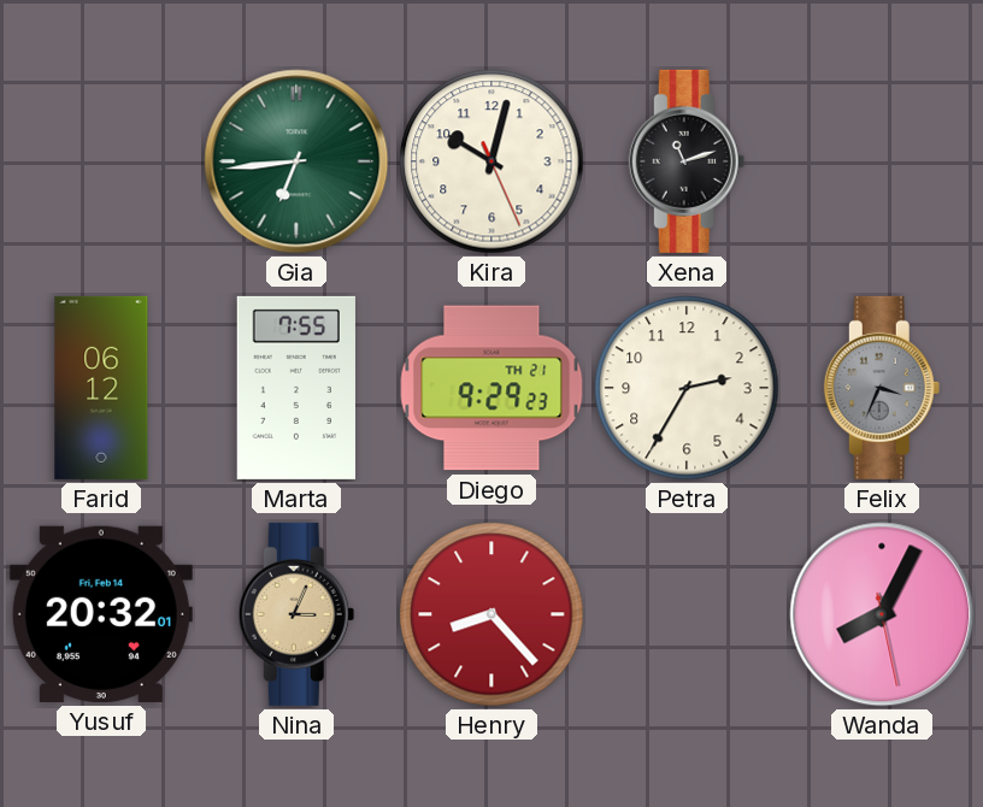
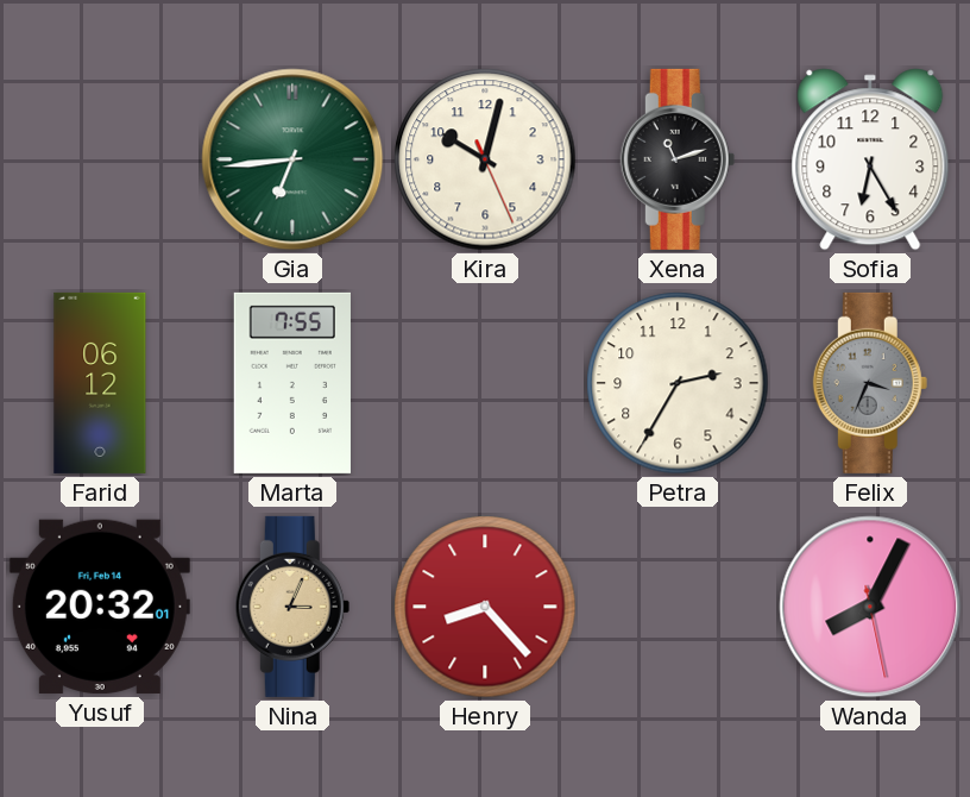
Sofia: none -> 6:25
Diego: 9:29 -> none
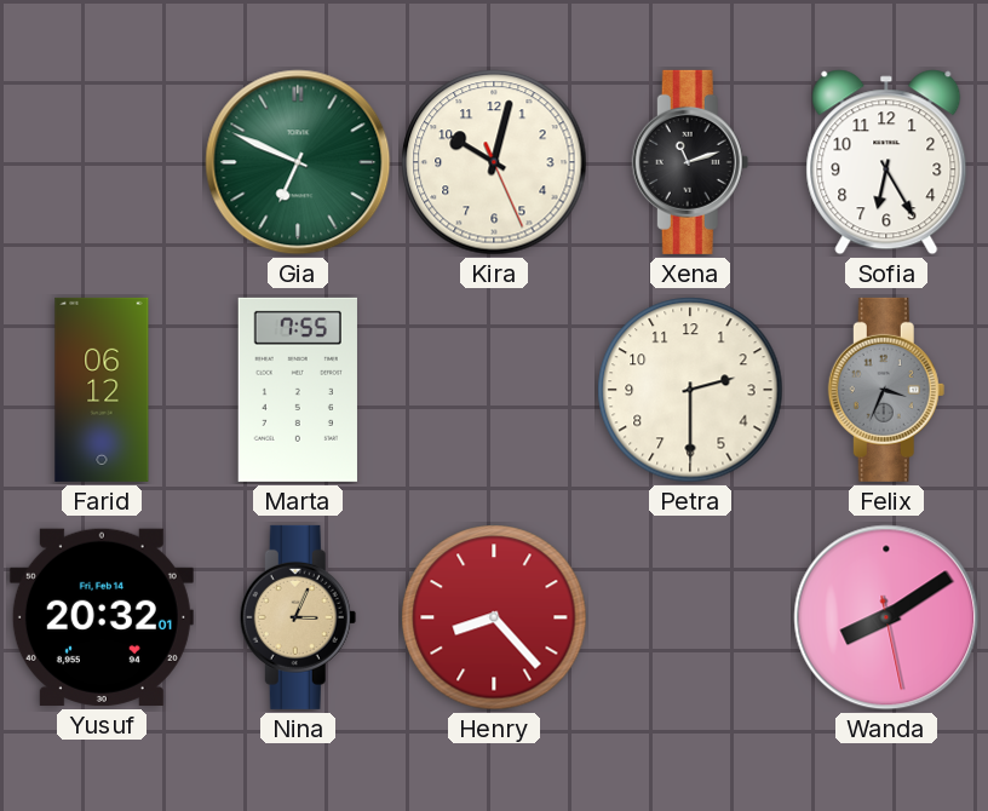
Gia: 6:44 -> 6:49
Petra: 2:35 -> 2:30
Wanda: 8:04 -> 8:09
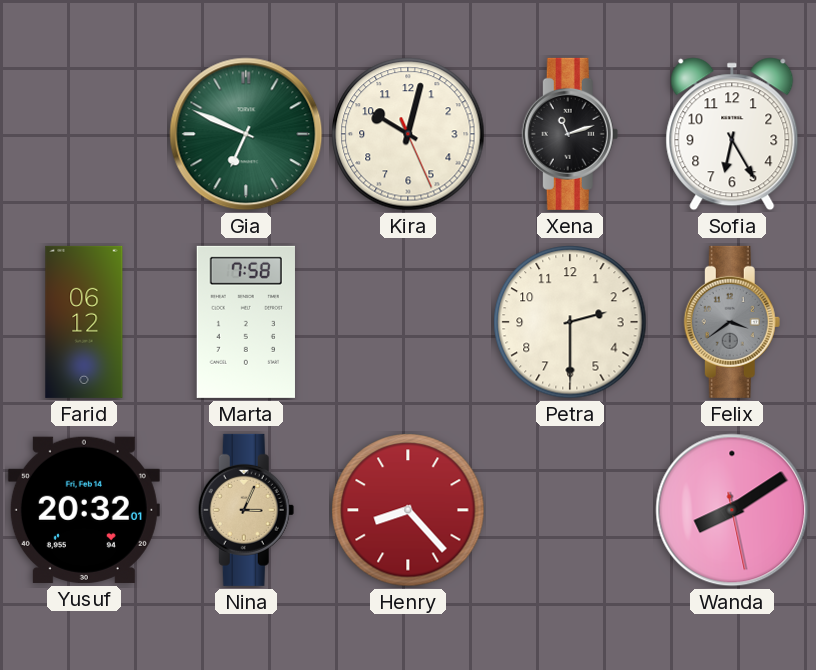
Marta: 7:55 -> 7:58
Felix: 3:34 -> 3:39
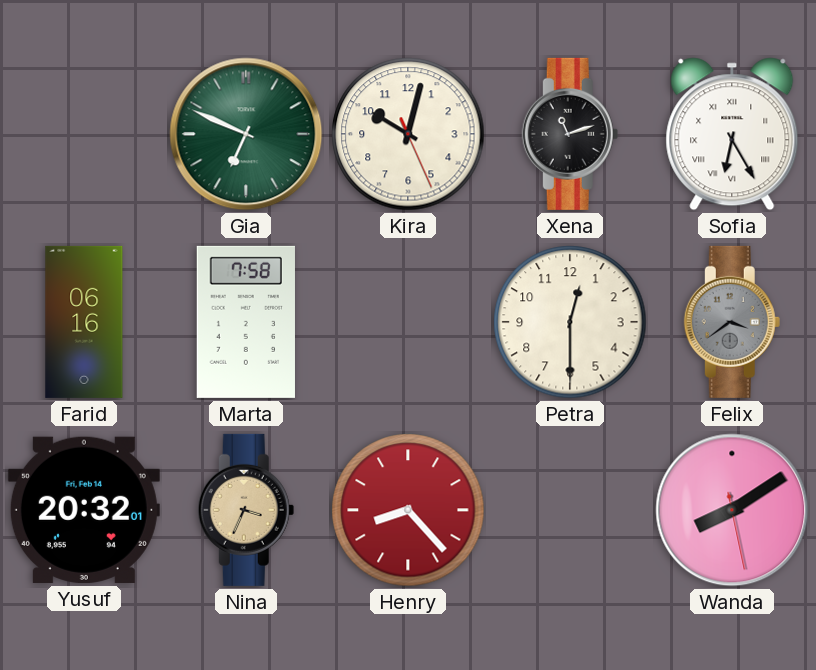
Sofia numerals: Arabic -> Roman
Farid: 06:12 -> 06:16
Petra: 2:30 -> 12:30
Nina: 3:04 -> 3:34
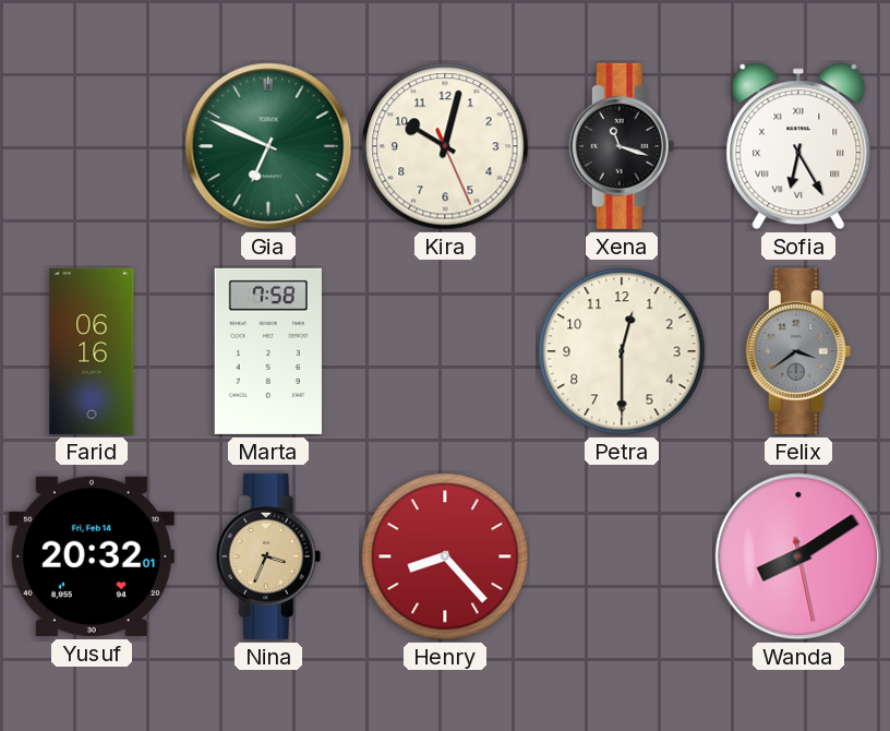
Xena: 11:12 -> 11:18
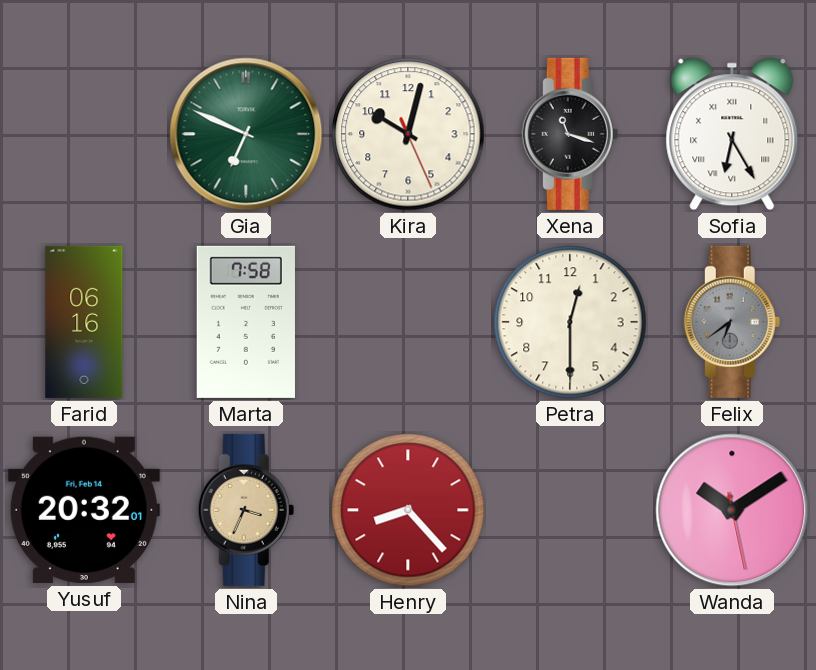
Felix: 3:39 -> 6:39
Wanda: 8:09 -> 10:09
